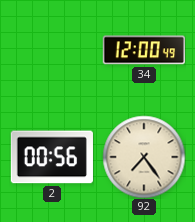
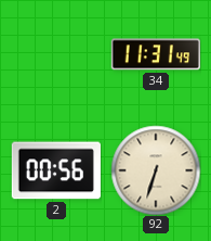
34: 12:00 -> 11:31
92: 7:24 -> 6:33
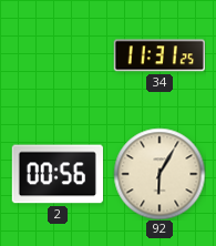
34: 11:31:49 -> 11:31:25
92: 6:33 -> 6:05
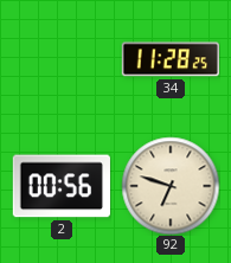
34: 11:31 -> 11:28
92: 6:05 -> 6:48
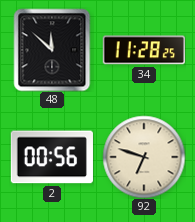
48: none -> 11:52
